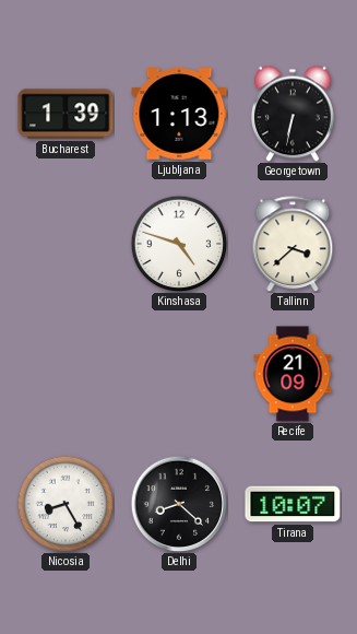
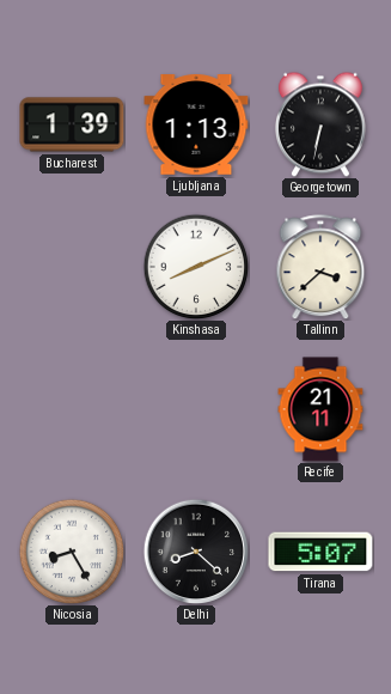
Kinshasa: 4:48 -> 8:11
Recife: 21:09 -> 21:11
Tirana: 10:07 -> 5:07
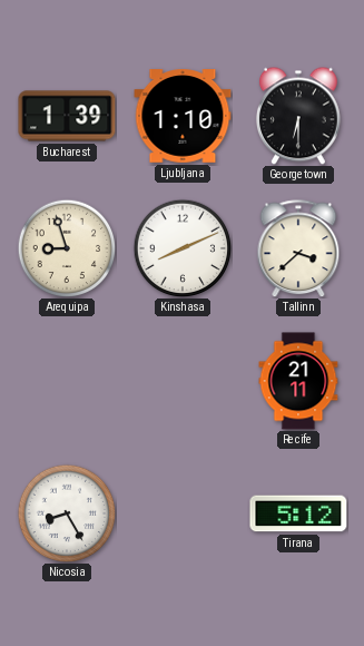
Ljubljana: 1:13 -> 1:10
Georgetown: 6:32 -> 6:30
Arequipa: none -> 8:57
Delhi: 8:22 -> none
Tirana: 5:07 -> 5:12
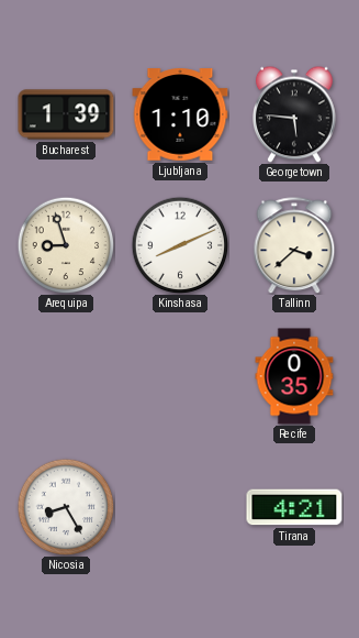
Georgetown: 6:30 -> 5:46
Recife: 21:11 -> 0:35
Tirana: 5:12 -> 4:21
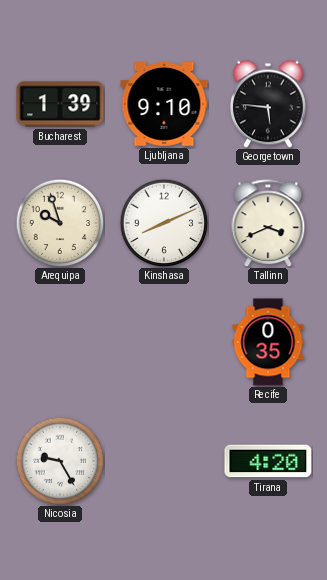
Ljubljana: 1:10 -> 9:10
Arequipa: 8:57 -> 9:57
Tallinn: 3:38 -> 3:41
Nicosia: 8:25 -> 9:25
Tirana: 4:21 -> 4:20
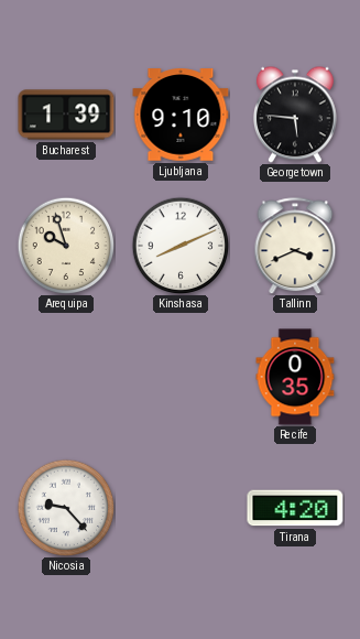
Nicosia: 9:25 -> 9:23
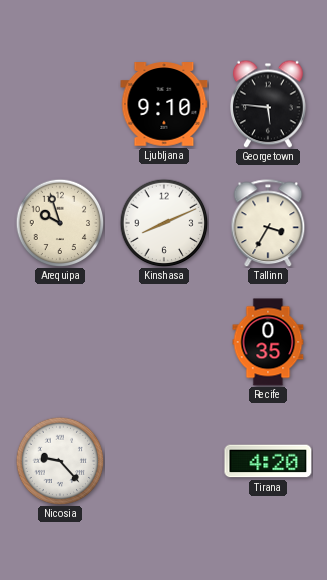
Bucharest: 1:39 -> none
Tallinn: 3:41 -> 3:35
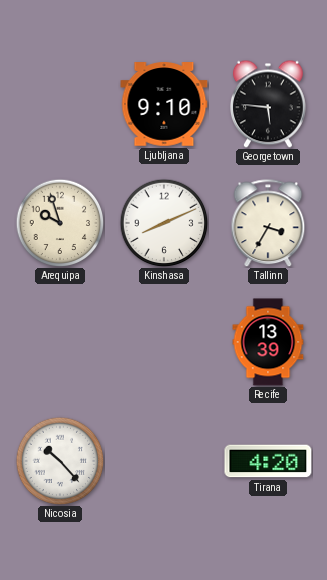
Recife: 0:35 -> 13:39
Nicosia: 9:23 -> 10:23
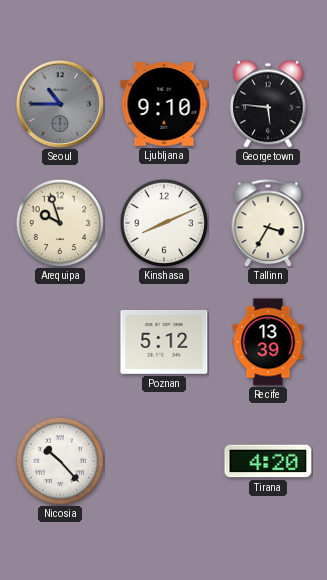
Seoul: none -> 10:45
Poznan: none -> 5:12
